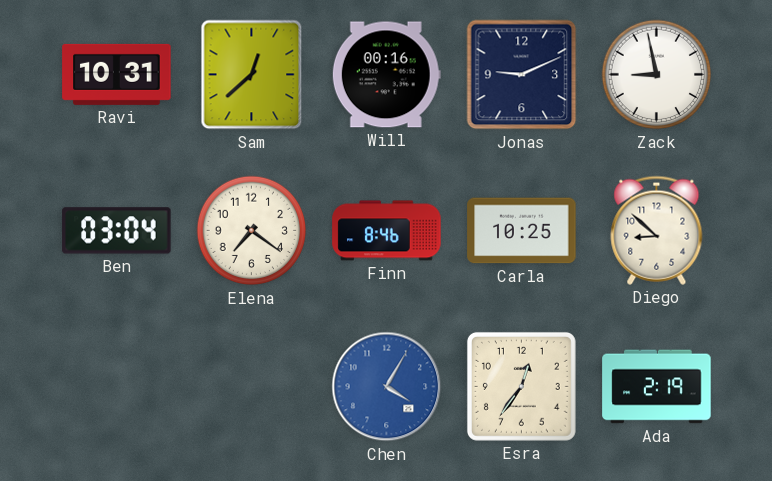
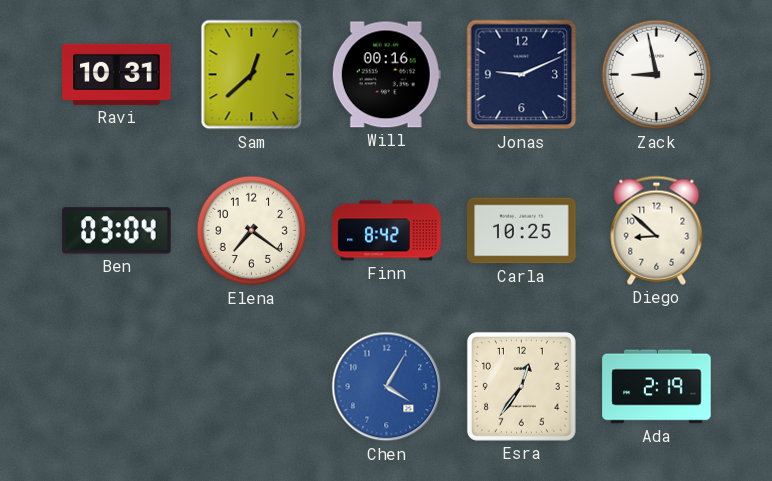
Finn: 8:46 -> 8:42
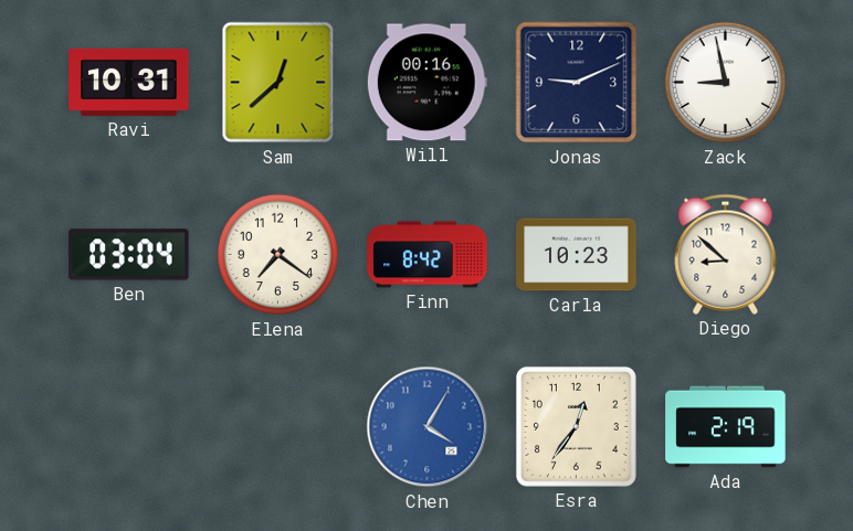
Carla: 10:25 -> 10:23
